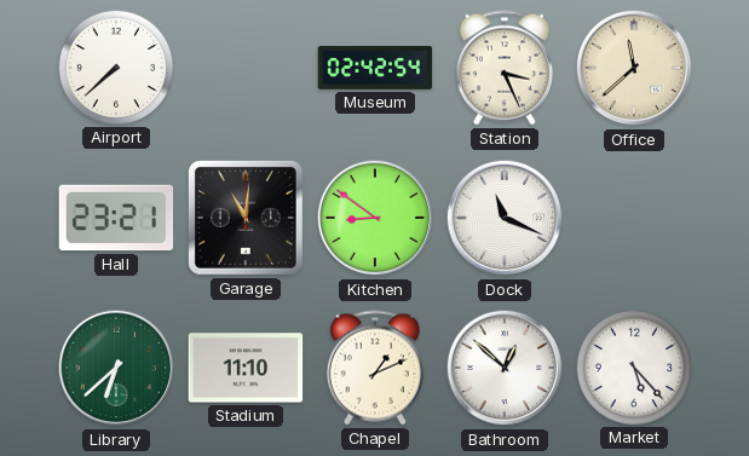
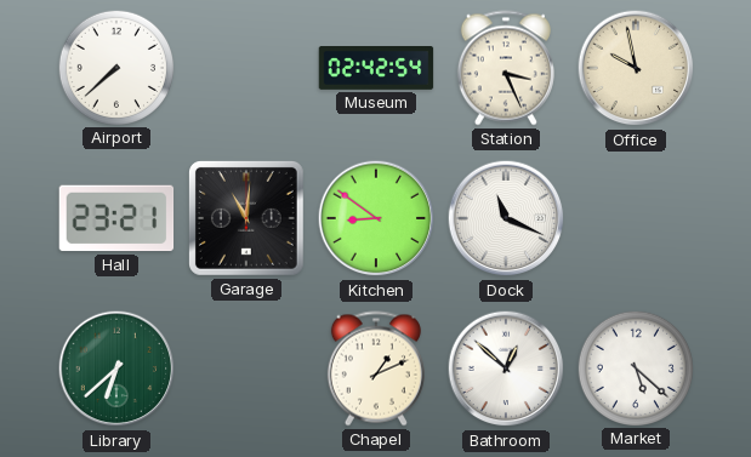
Office: 11:38 -> 9:58
Stadium: 11:10 -> none
Market: 5:23 -> 5:22
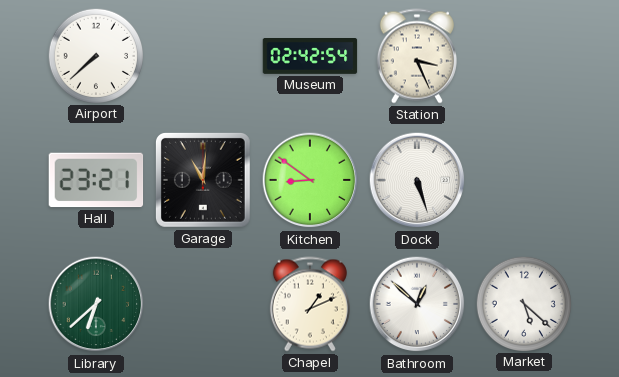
Office: 9:58 -> none
Dock: 11:19 -> 5:27
